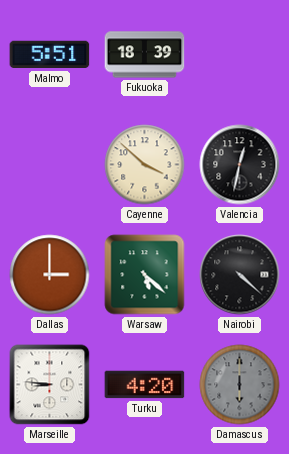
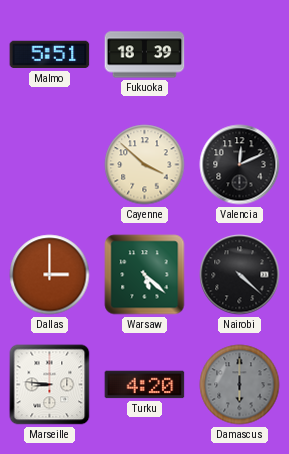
Valencia: 12:32 -> 12:11
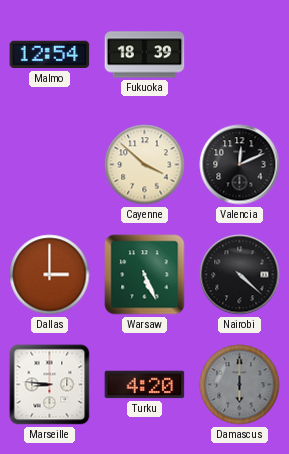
Malmo: 5:51 -> 12:54
Warsaw: 5:22 -> 5:26
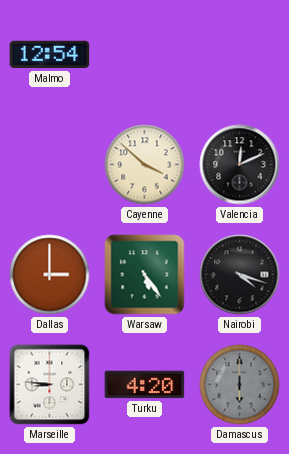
Fukuoka: 18:39 -> none
Warsaw: 5:26 -> 5:24
Nairobi: 4:22 -> 4:18
